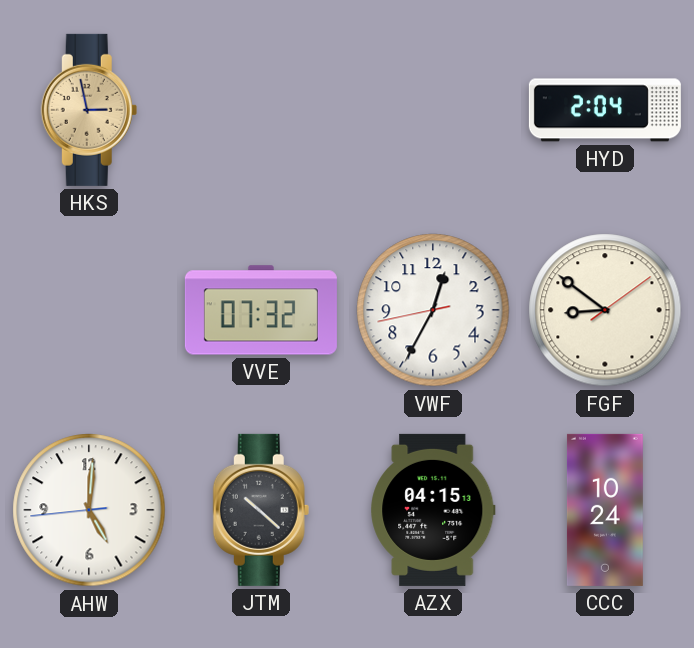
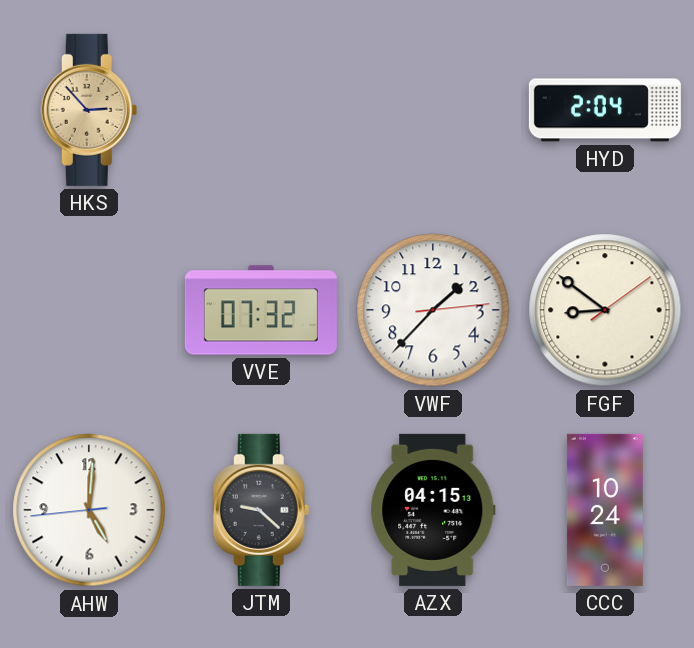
HKS: 2:58 -> 2:53
VWF: 12:34 -> 1:37
JTM: 10:22 -> 9:22
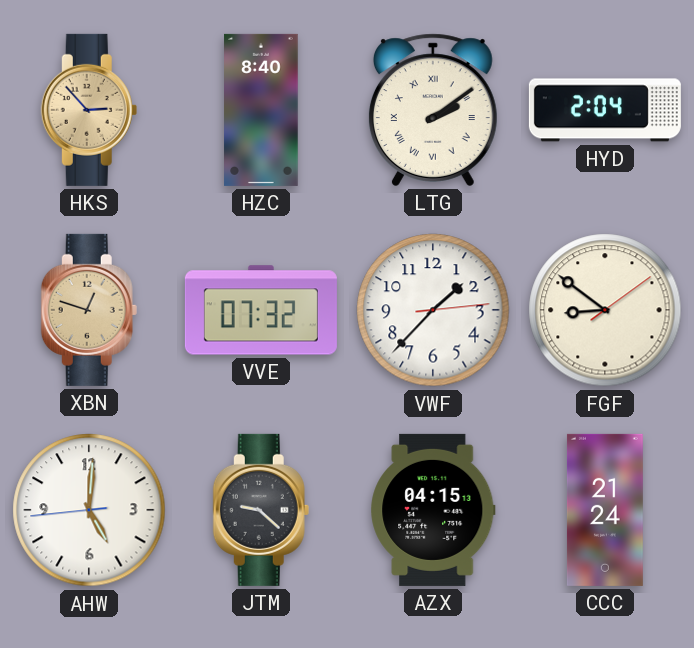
HZC: none -> 8:40
LTG: none -> 2:09
XBN: none -> 12:48
CCC: 10:24 -> 21:24
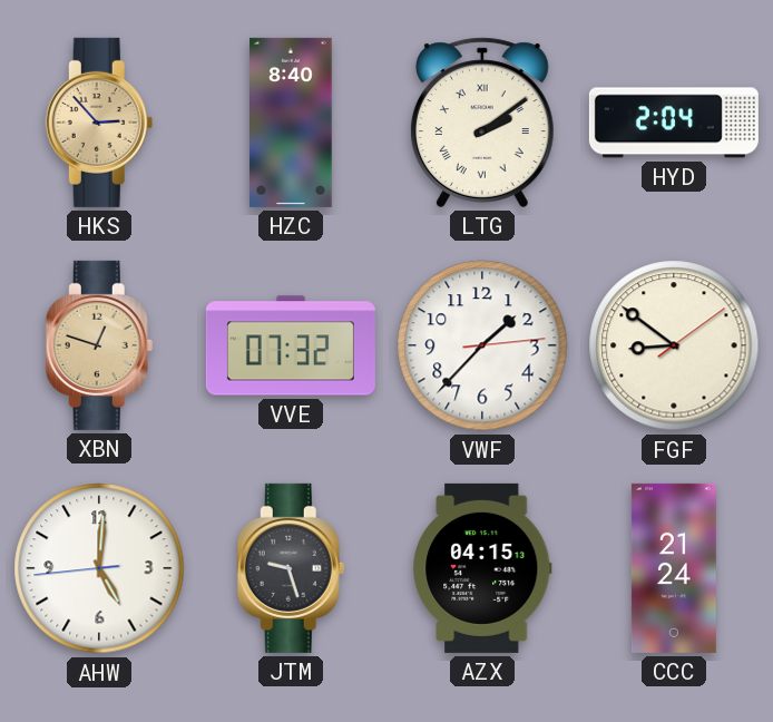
JTM: 9:22 -> 9:27
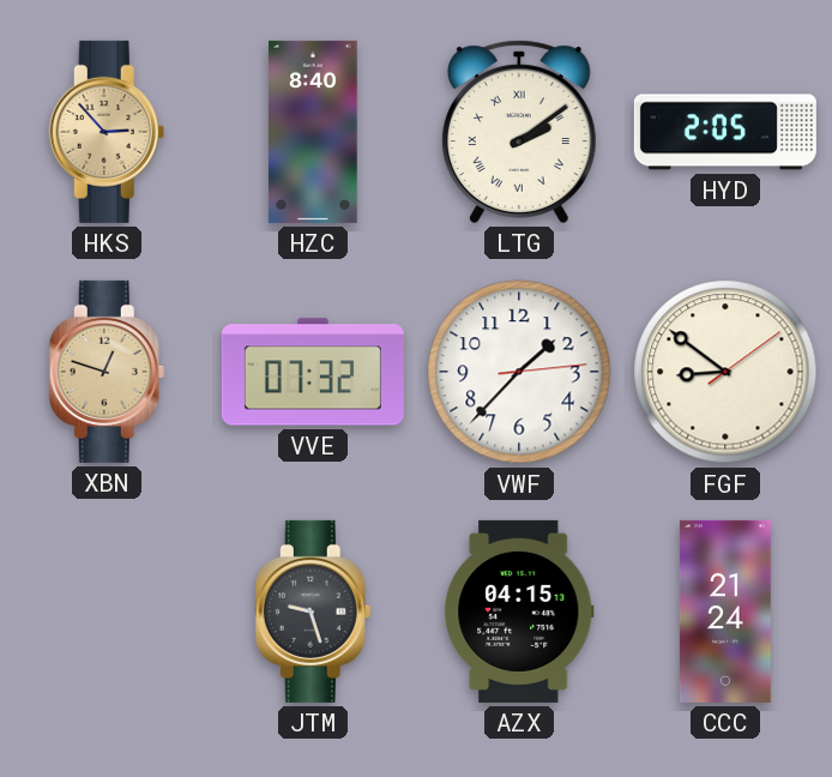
HYD: 2:04 -> 2:05
AHW: 5:00 -> none
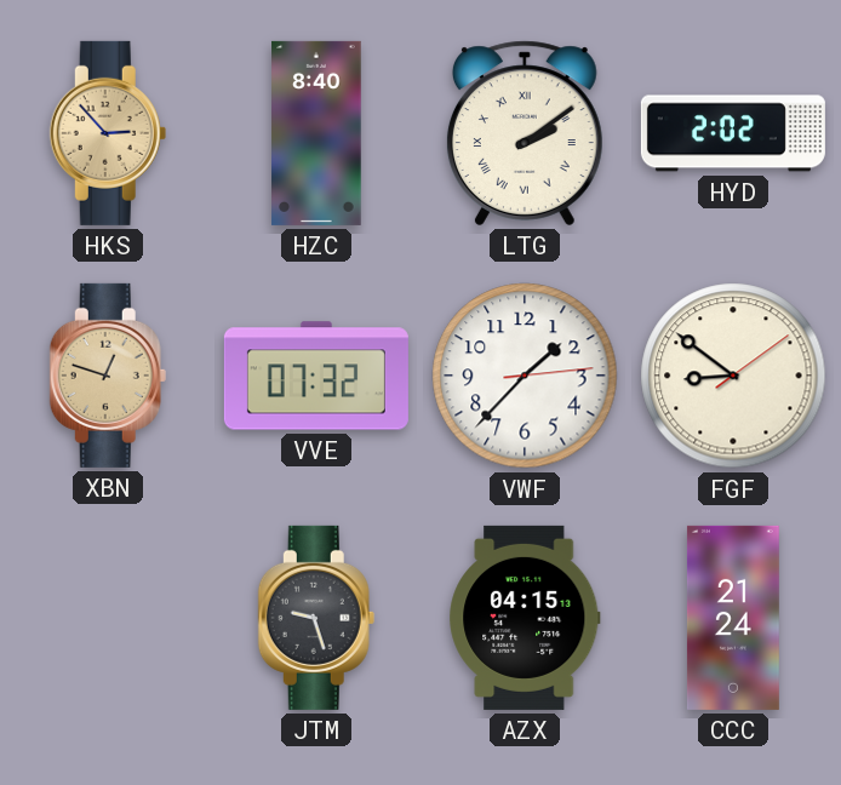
HYD: 2:05 -> 2:02
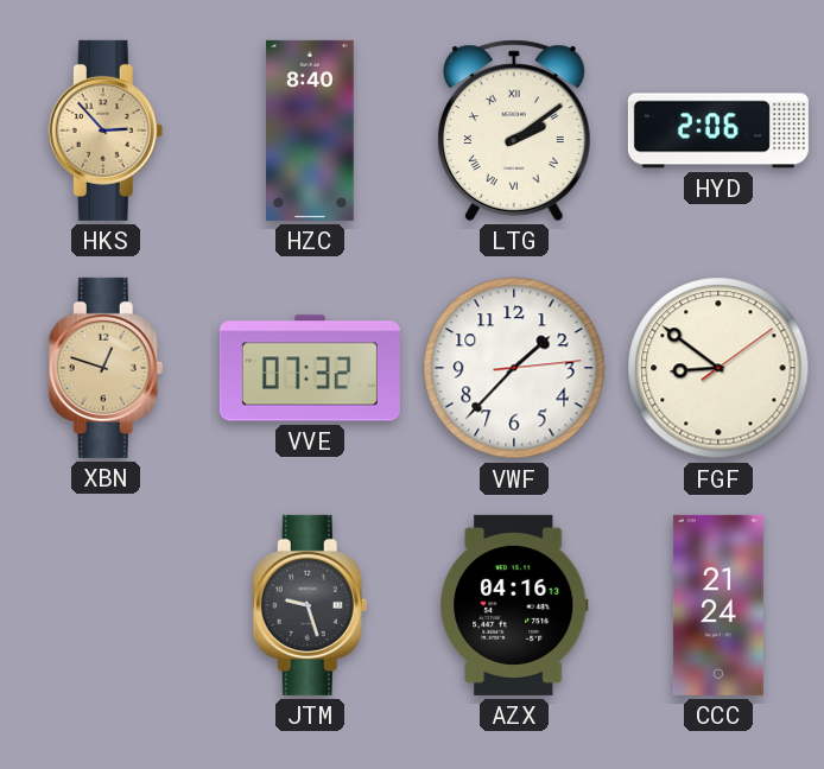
HYD: 2:02 -> 2:06
AZX: 04:15 -> 04:16
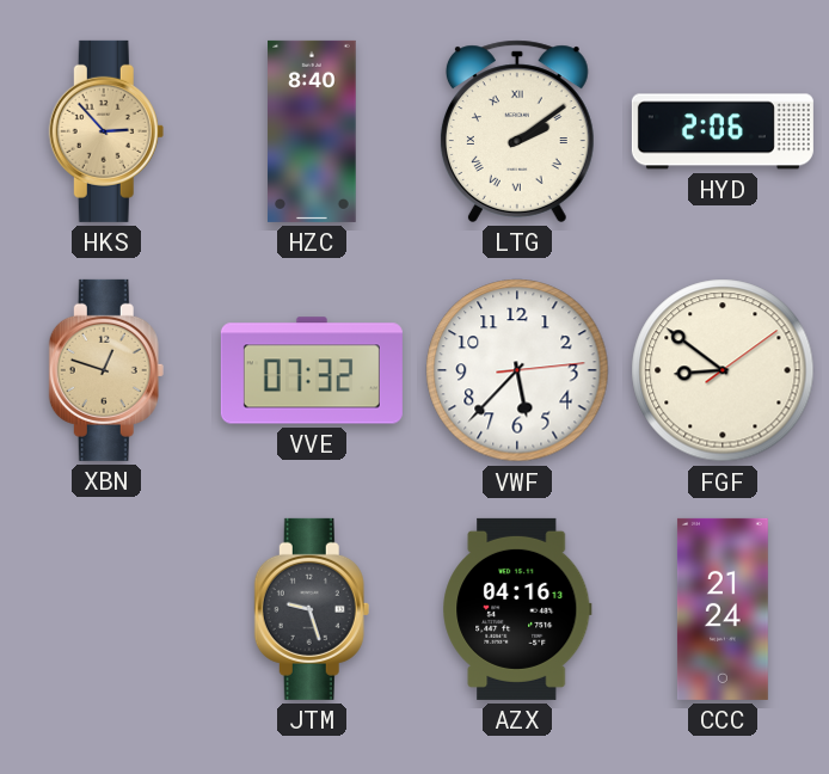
VWF: 1:37 -> 5:37
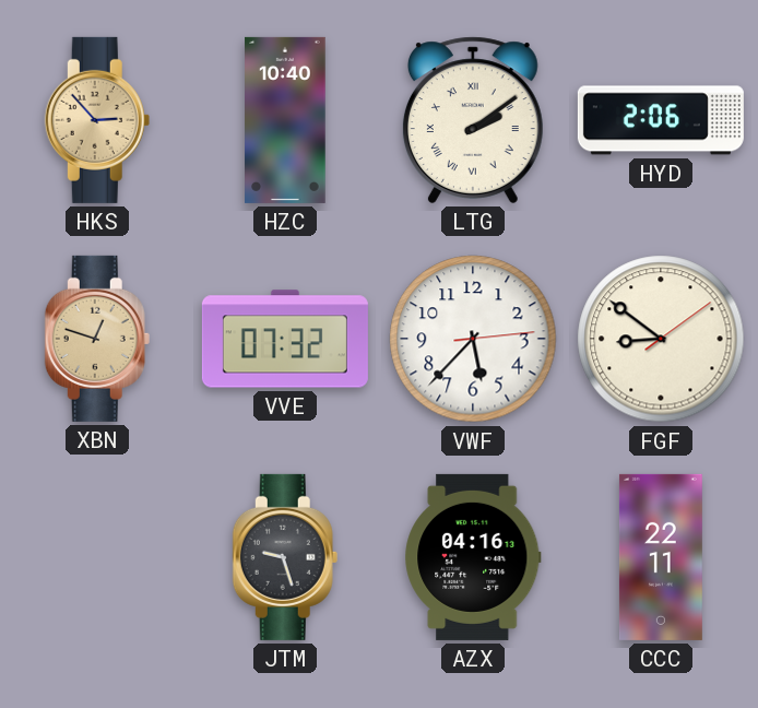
HZC: 8:40 -> 10:40
CCC: 21:24 -> 22:11
